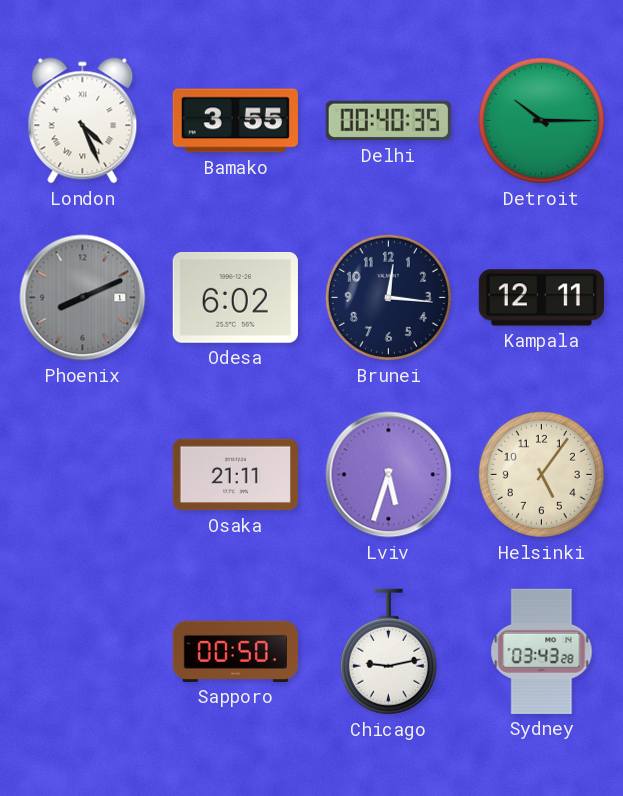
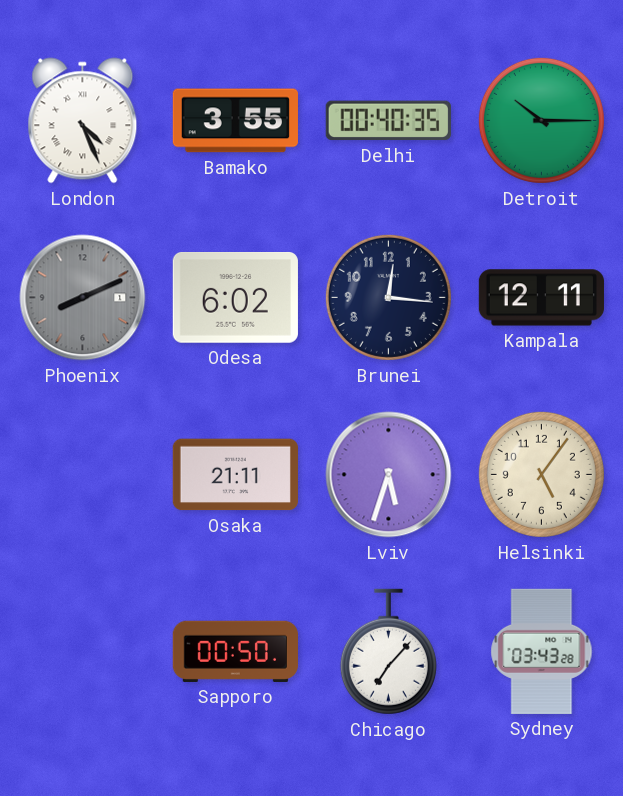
Chicago: 9:13 -> 7:07
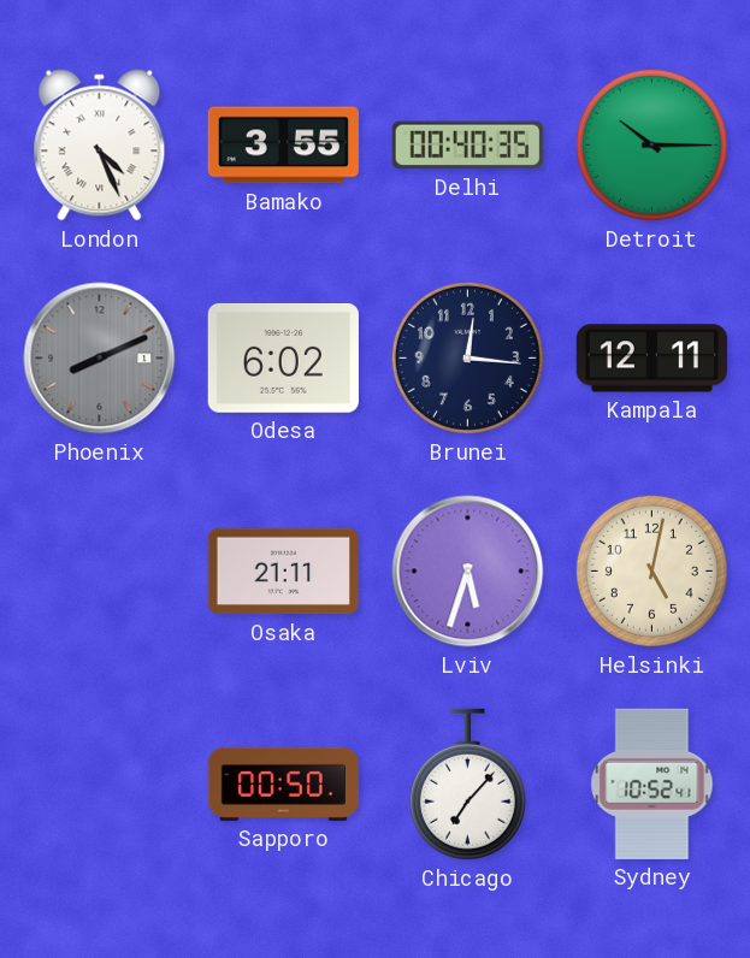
Helsinki: 5:06 -> 5:02
Sydney: 03:43 -> 10:52
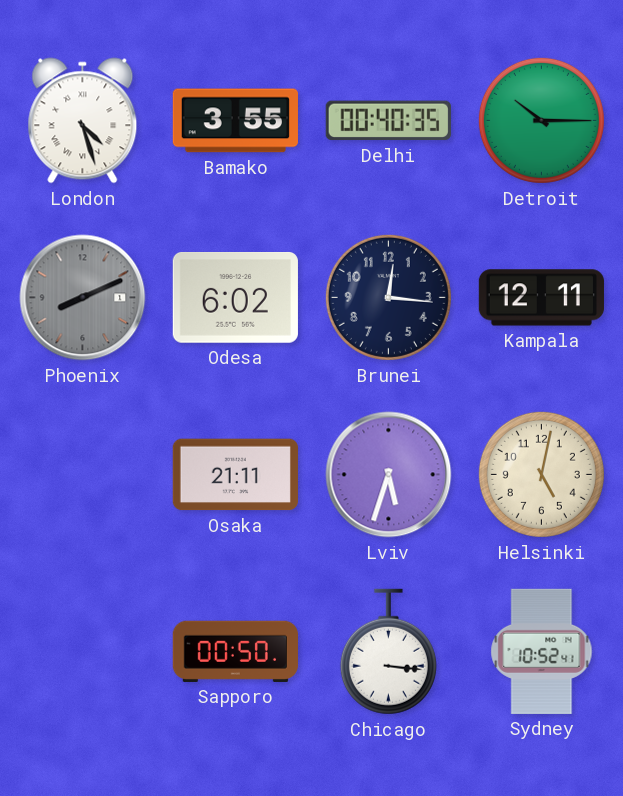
London: 4:26 -> 4:27
Chicago: 7:07 -> 3:16
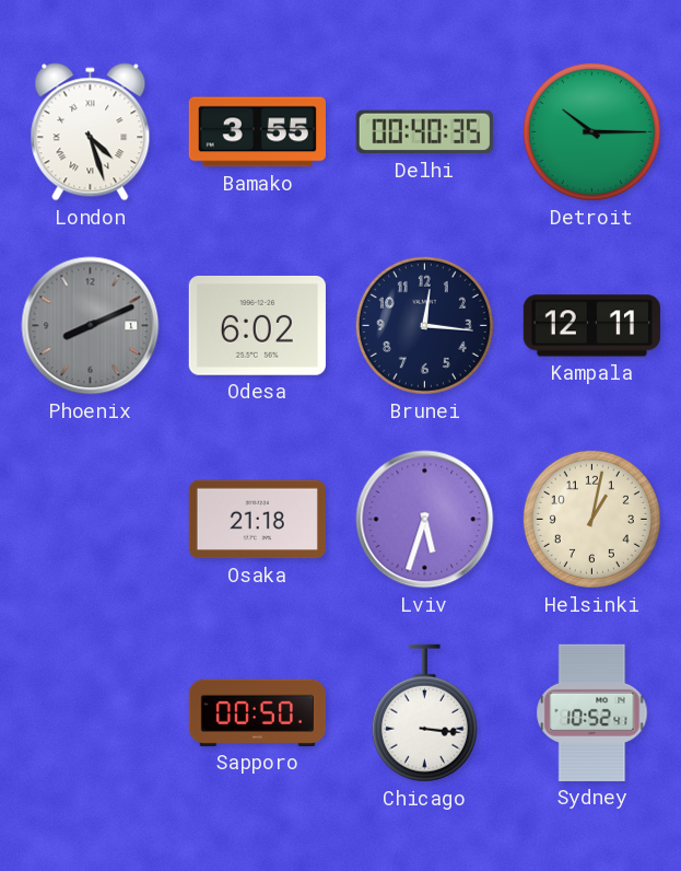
Osaka: 21:11 -> 21:18
Helsinki: 5:02 -> 1:02
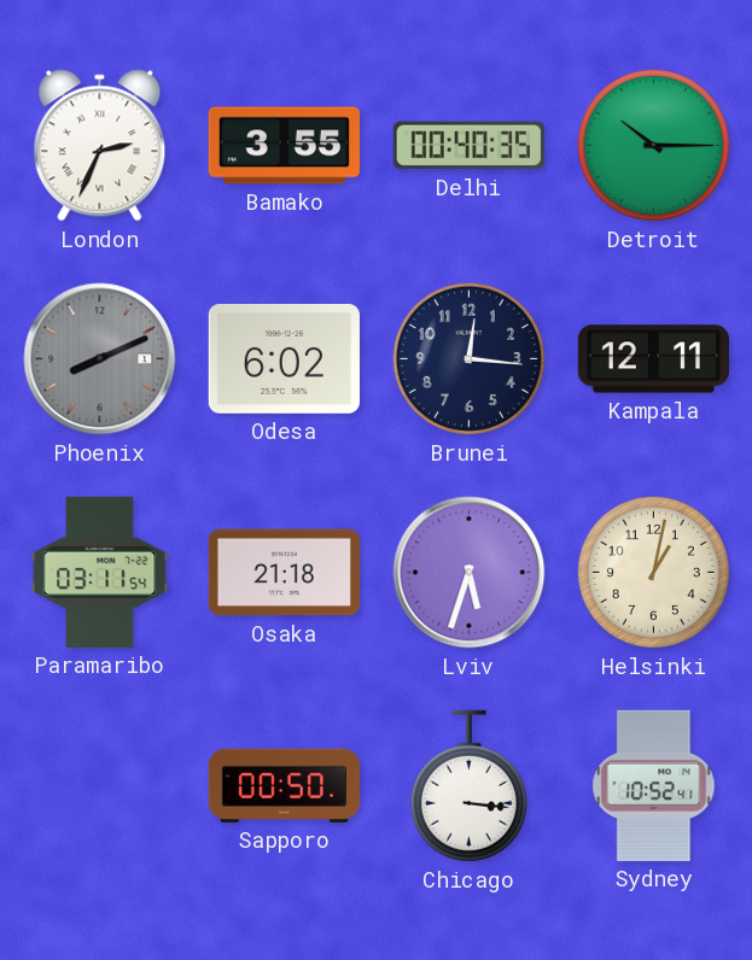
London: 4:27 -> 2:34
Paramaribo: none -> 03:11
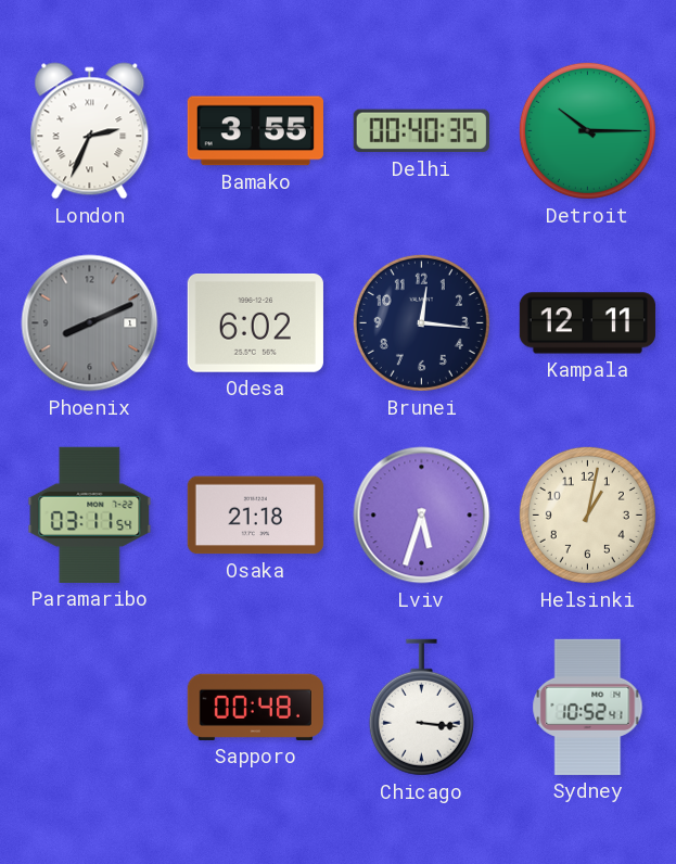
Sapporo: 00:50 -> 00:48
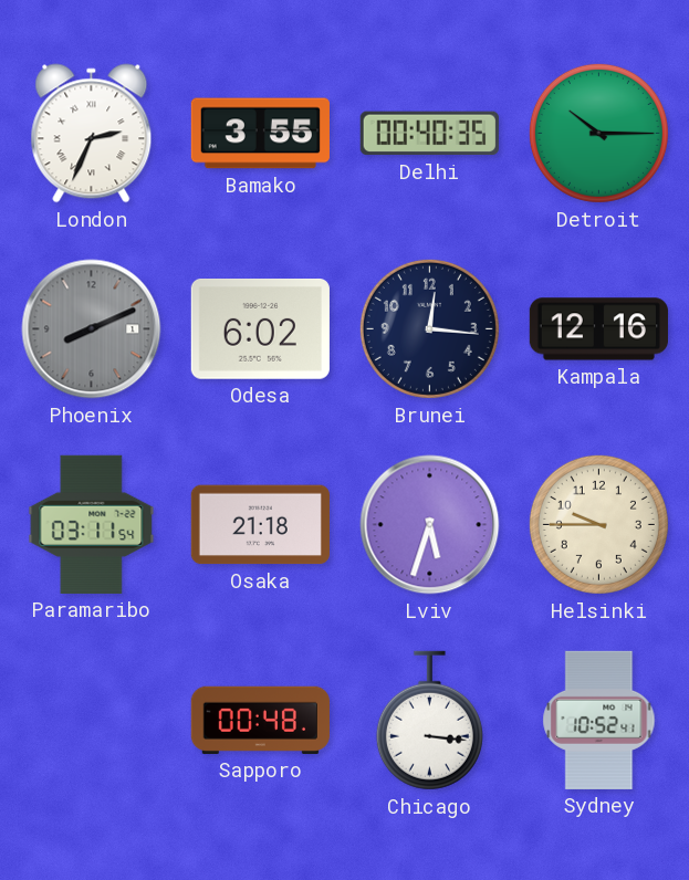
Kampala: 12:11 -> 12:16
Helsinki: 1:02 -> 9:45
